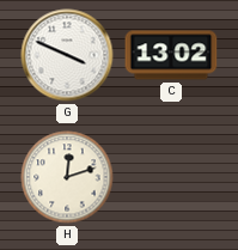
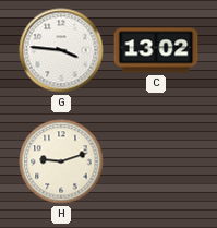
G: 3:49 -> 3:46
H: 12:12 -> 9:12
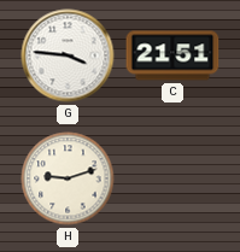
C: 13:02 -> 21:51
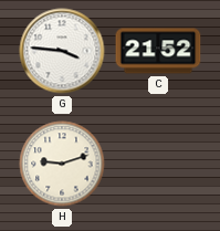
C: 21:51 -> 21:52
